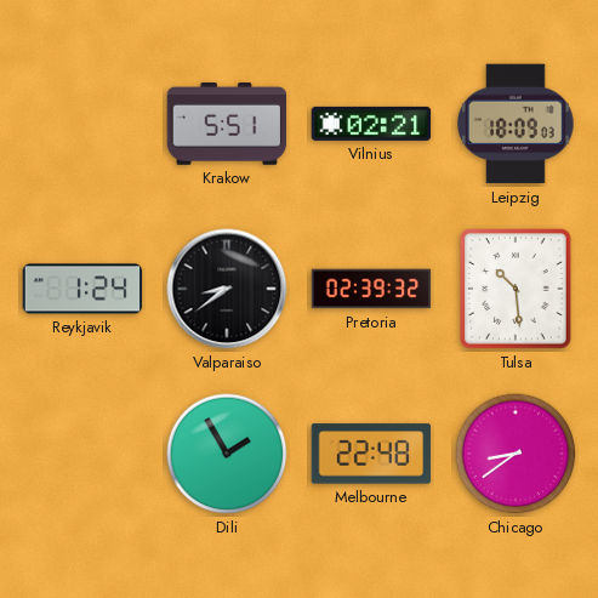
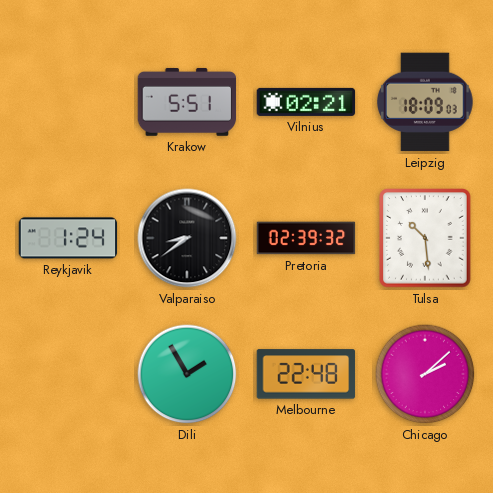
Chicago: 8:39 -> 2:08
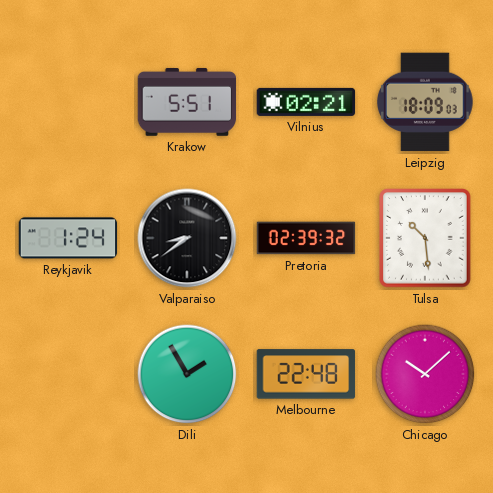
Chicago: 2:08 -> 10:08
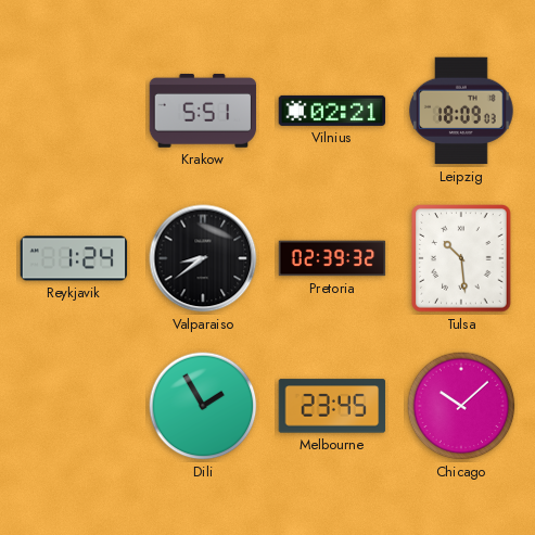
Melbourne: 22:48 -> 23:45
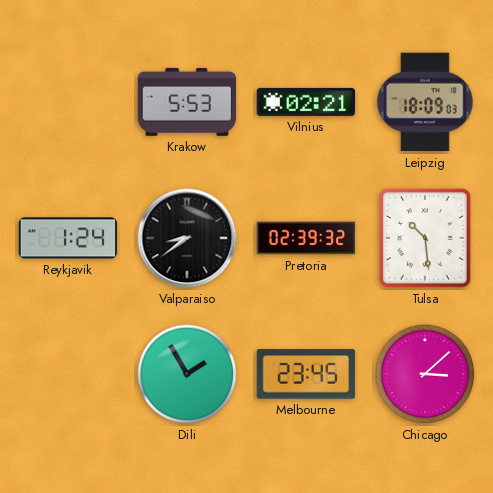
Krakow: 5:51 -> 5:53
Chicago: 10:08 -> 3:08
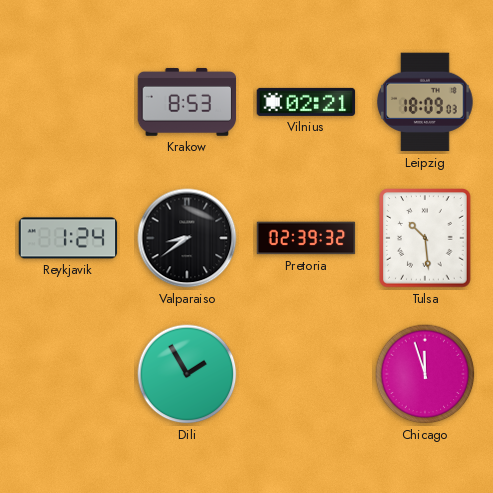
Krakow: 5:53 -> 8:53
Melbourne: 23:45 -> none
Chicago: 3:08 -> 11:57
